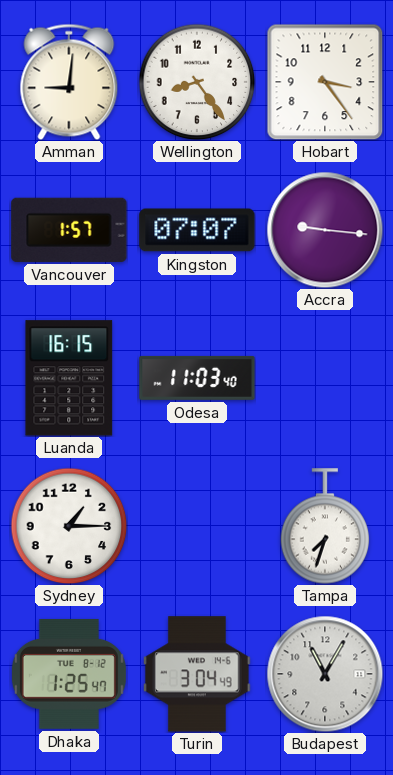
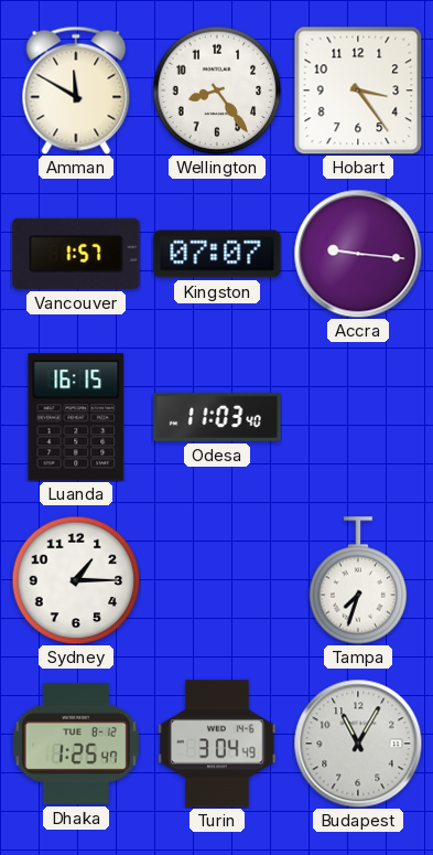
Amman: 9:01 -> 11:50
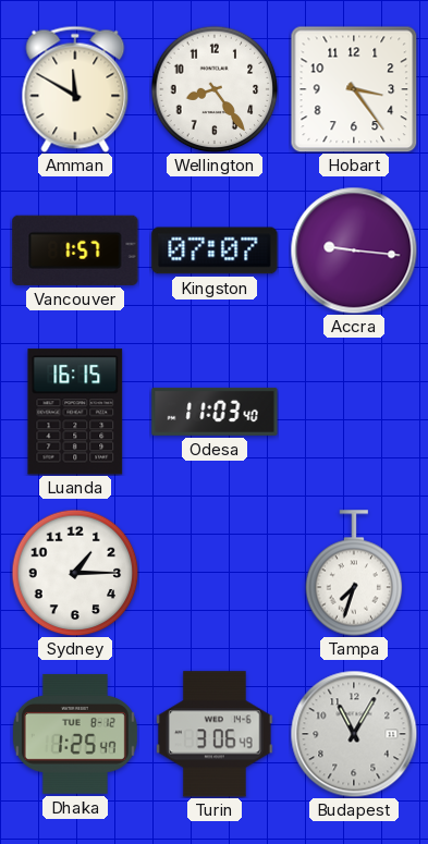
Turin: 3:04 -> 3:06
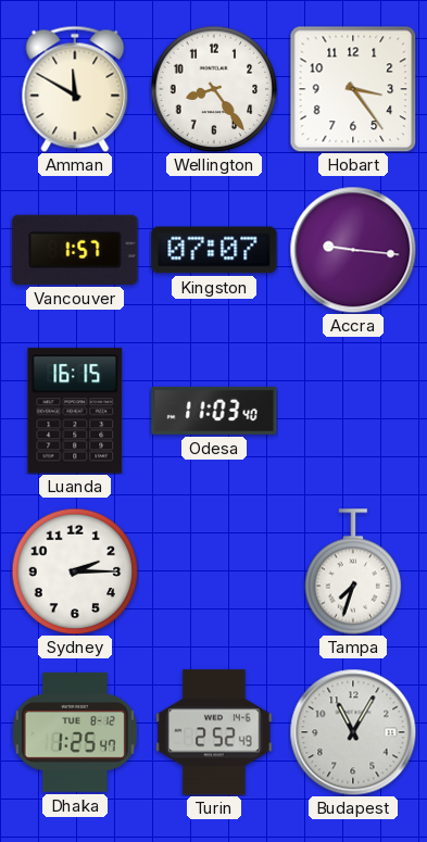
Sydney: 1:15 -> 2:15
Turin: 3:06 -> 2:52
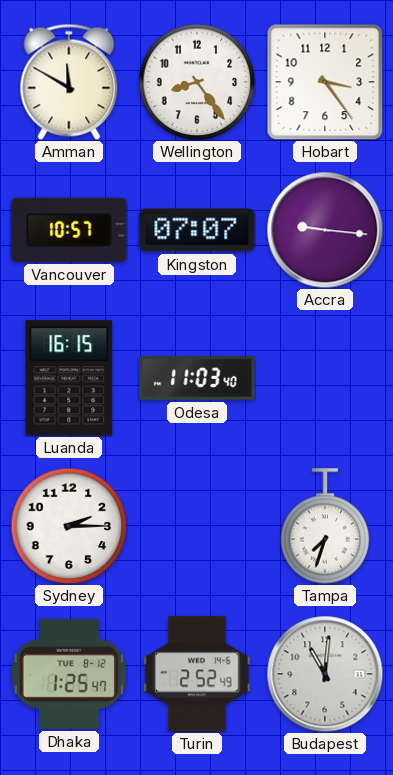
Vancouver: 1:57 -> 10:57
Budapest: 11:05 -> 11:01
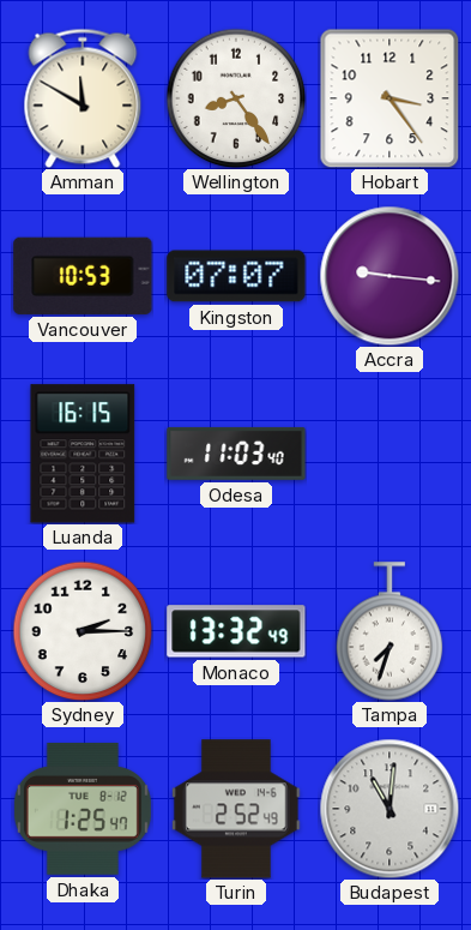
Vancouver: 10:57 -> 10:53
Monaco: none -> 13:32
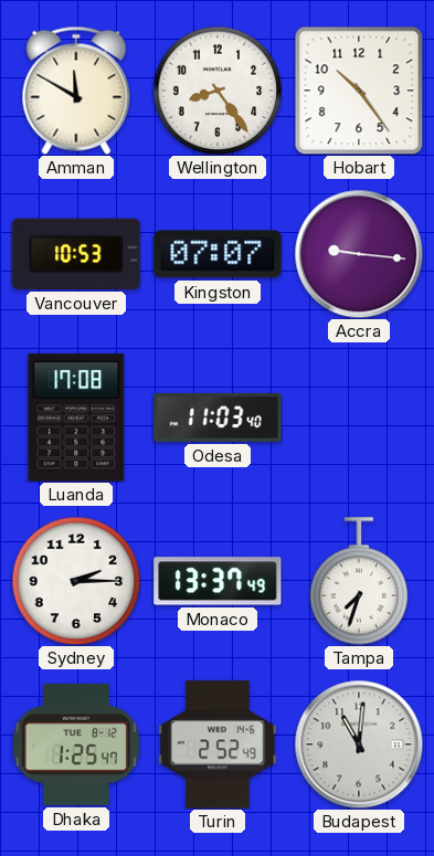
Hobart: 3:24 -> 10:24
Luanda: 16:15 -> 17:08
Monaco: 13:32 -> 13:37
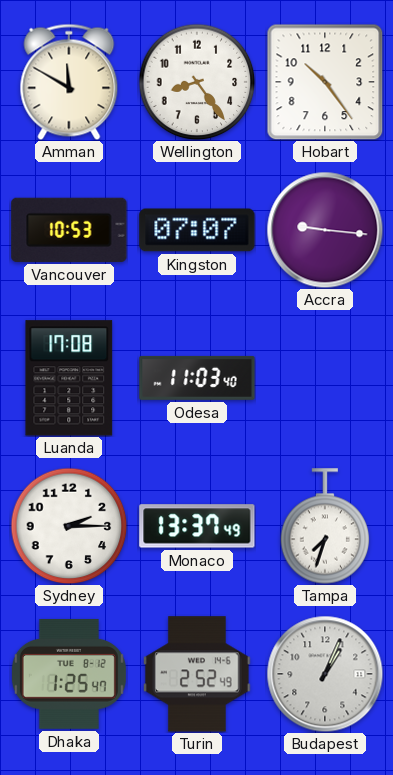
Budapest: 11:01 -> 1:04
